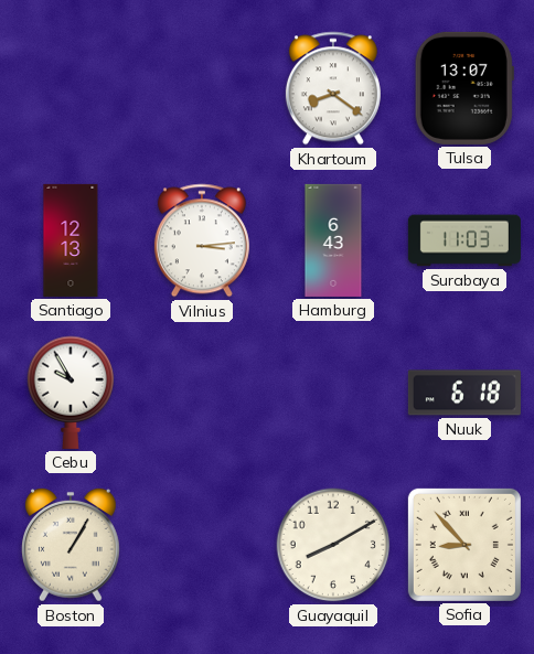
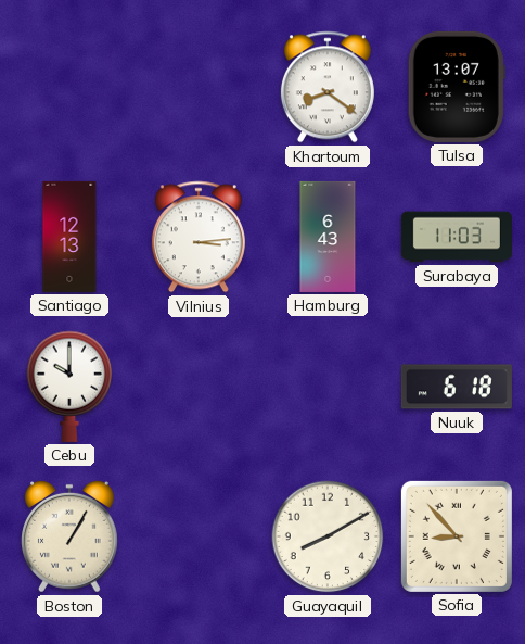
Cebu: 9:55 -> 10:00
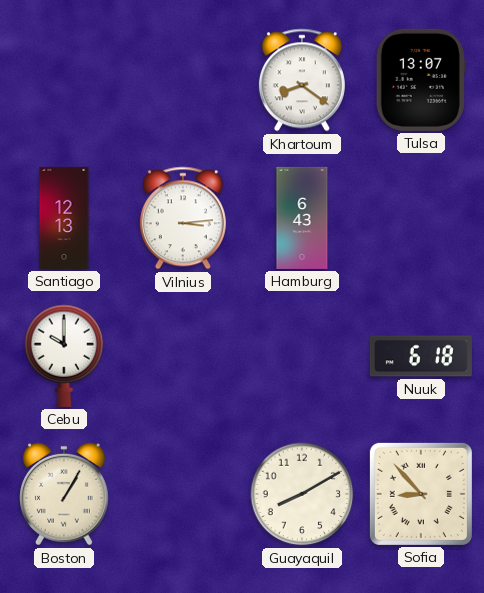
Surabaya: 11:03 -> none
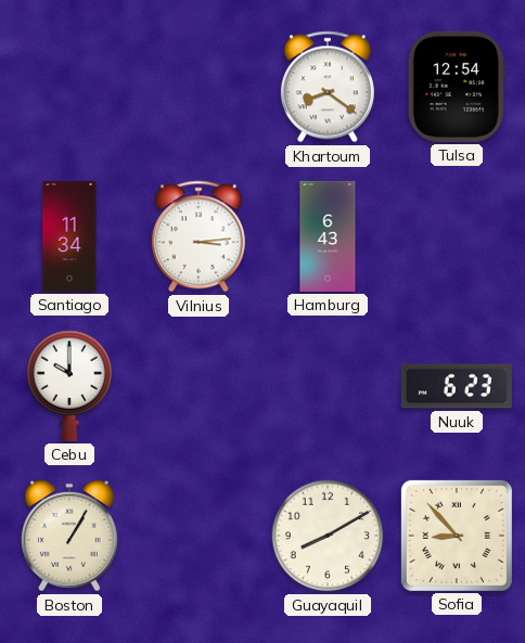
Tulsa: 13:07 -> 12:54
Santiago: 12:13 -> 11:34
Nuuk: 6:18 -> 6:23
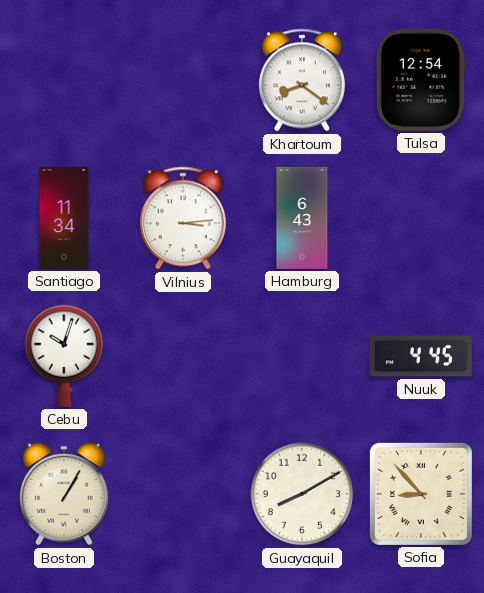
Cebu: 10:00 -> 10:03
Nuuk: 6:23 -> 4:45
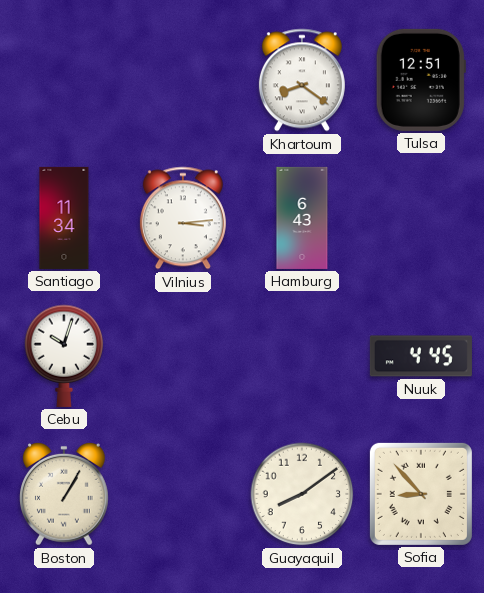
Tulsa: 12:54 -> 12:51
Guayaquil: 8:10 -> 8:09
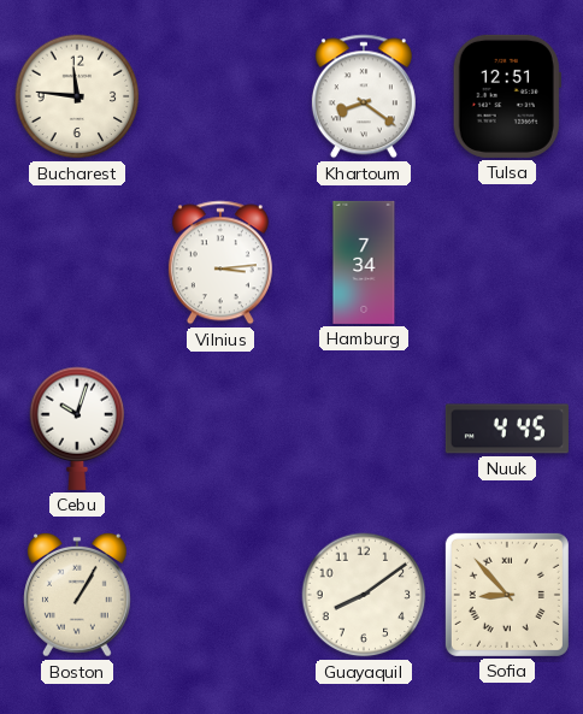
Bucharest: none -> 11:46
Santiago: 11:34 -> none
Hamburg: 6:43 -> 7:34
